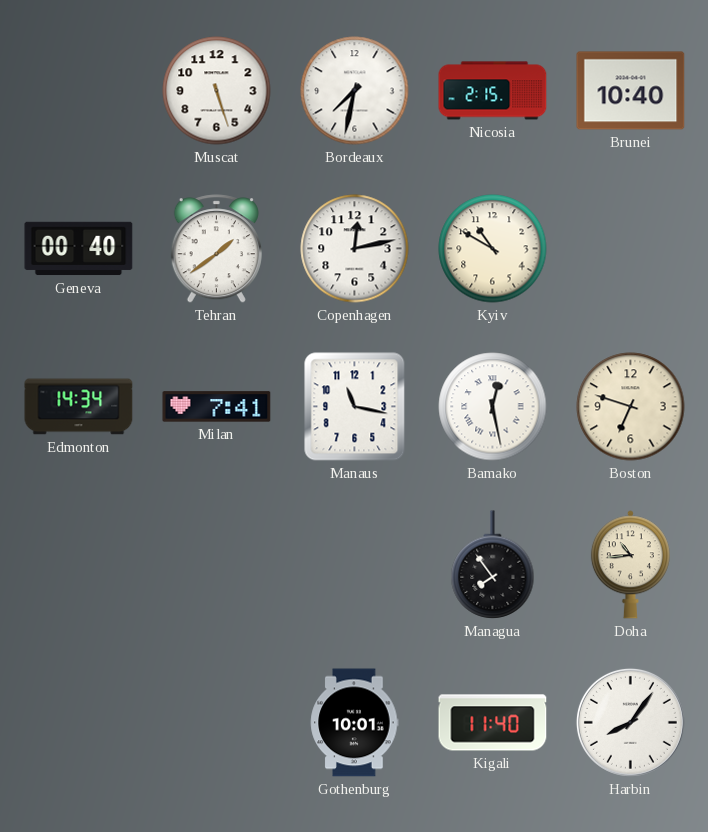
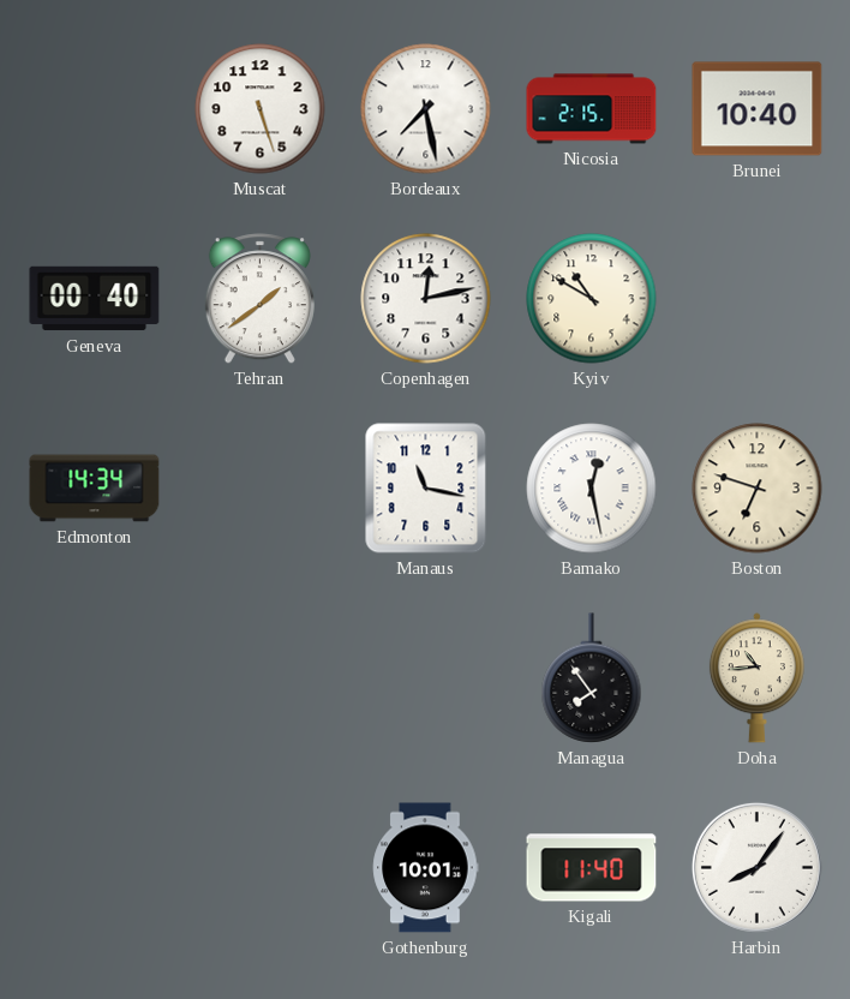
Bordeaux: 7:32 -> 7:28
Milan: 7:41 -> none
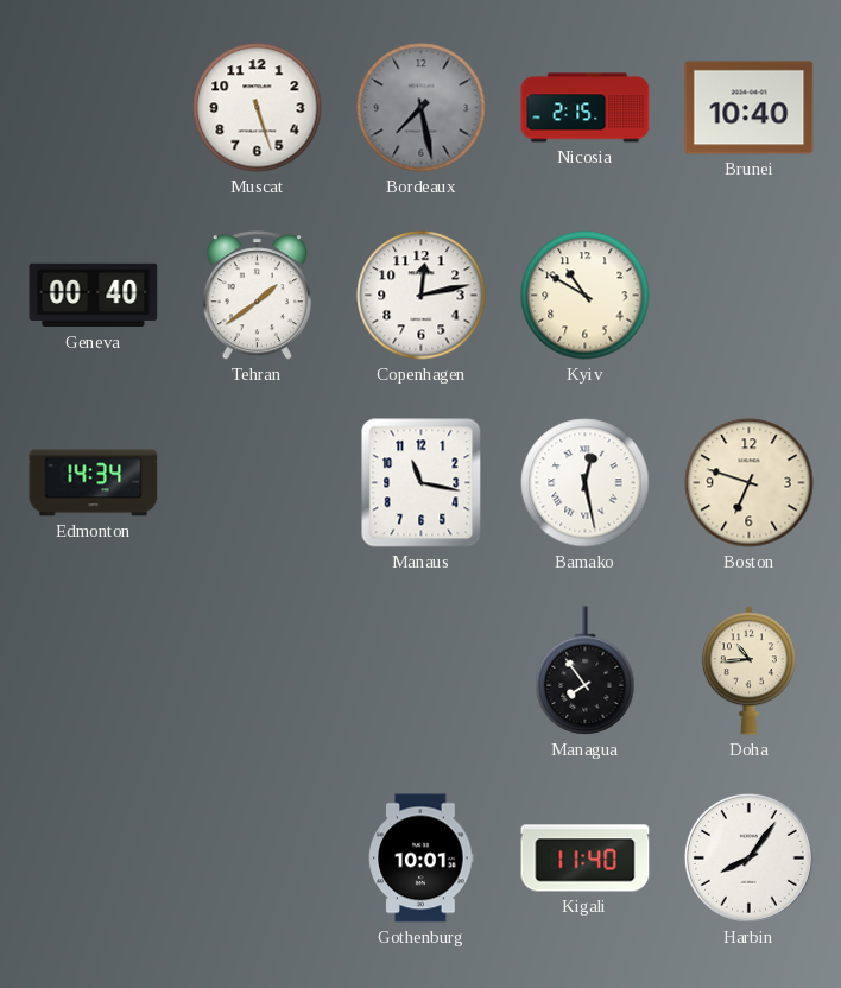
Bordeaux dial: white -> grey
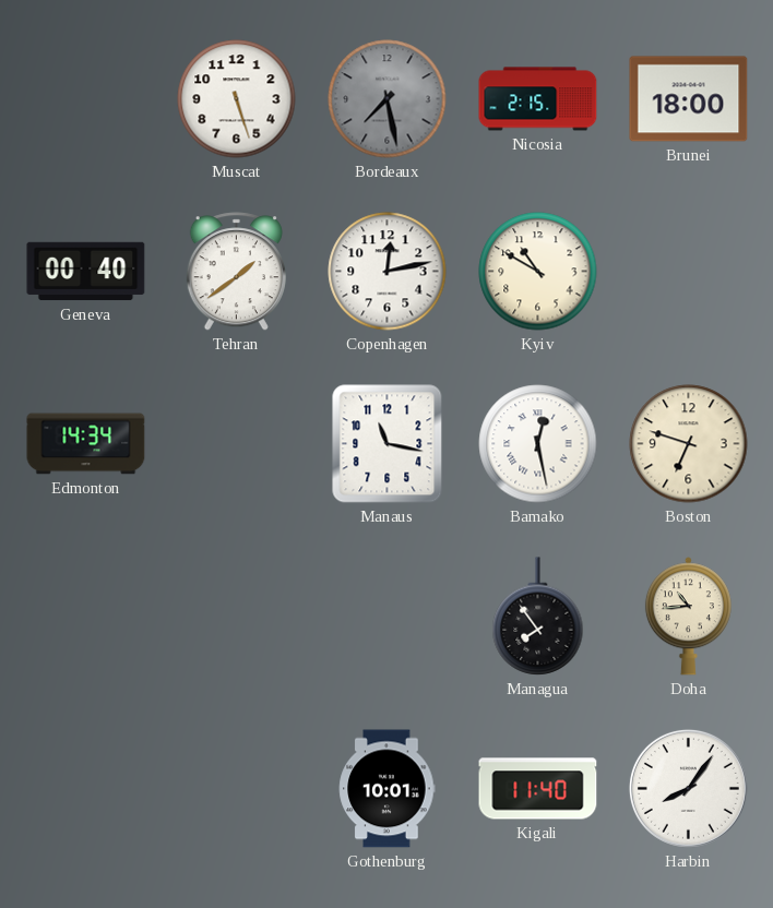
Brunei: 10:40 -> 18:00
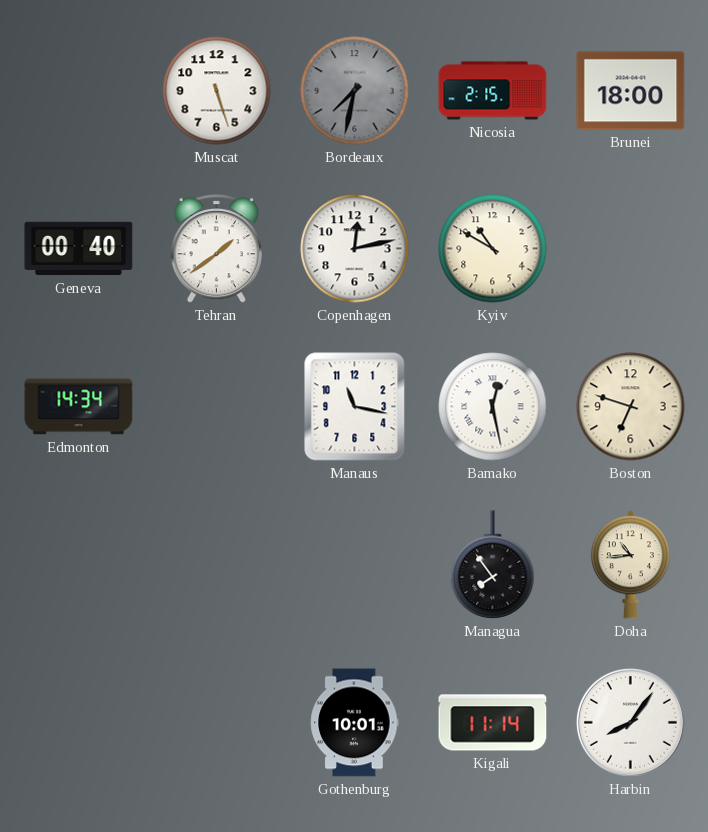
Bordeaux: 7:28 -> 7:32
Kigali: 11:40 -> 11:14
